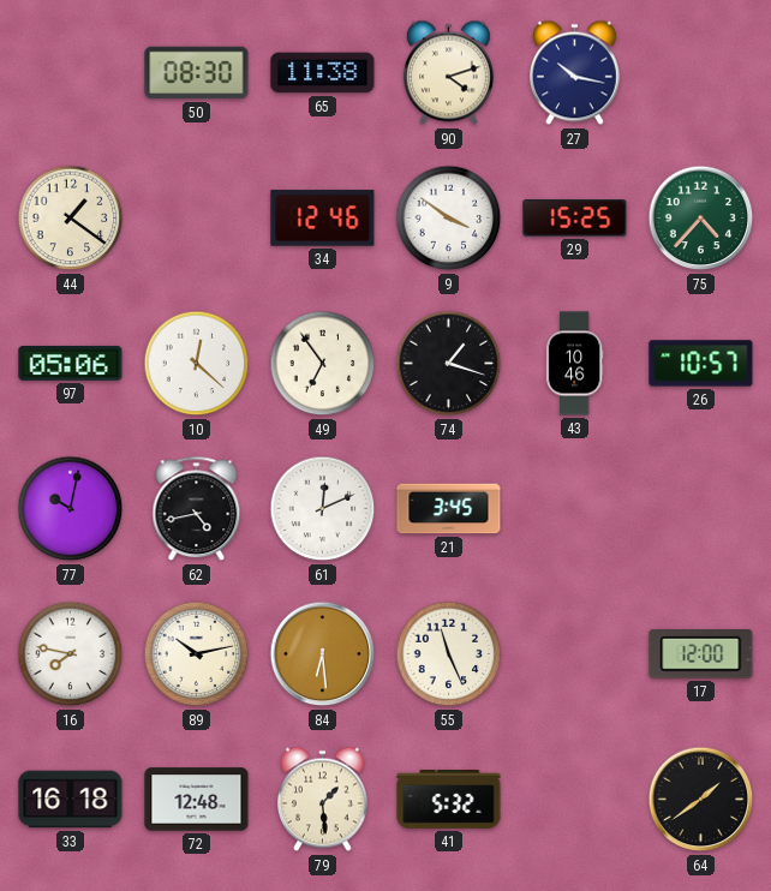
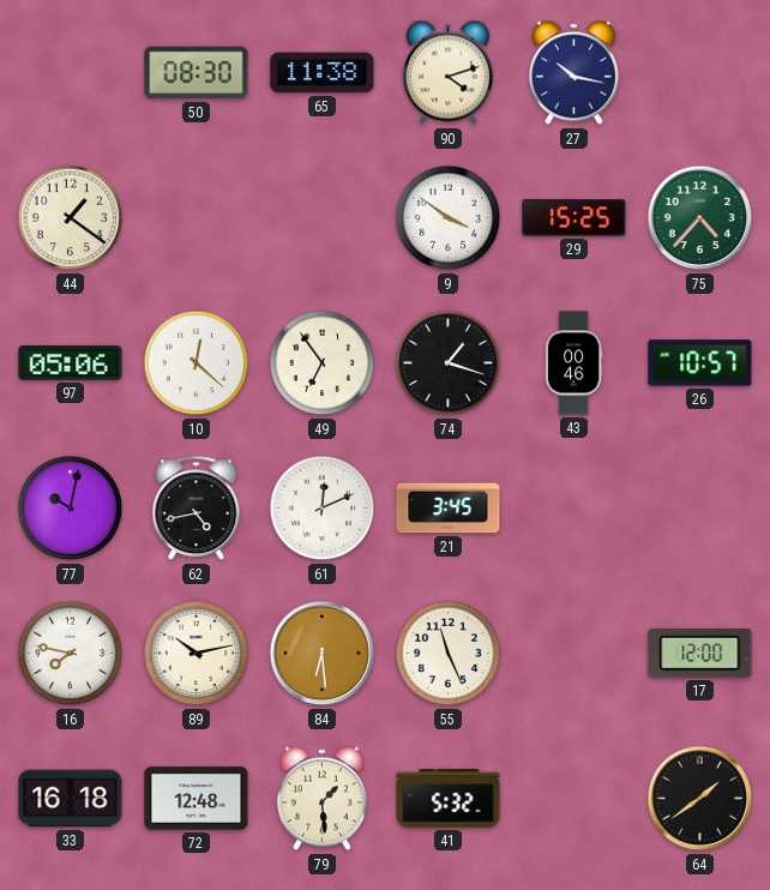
34: 12:46 -> none
43: 10:46 -> 00:46
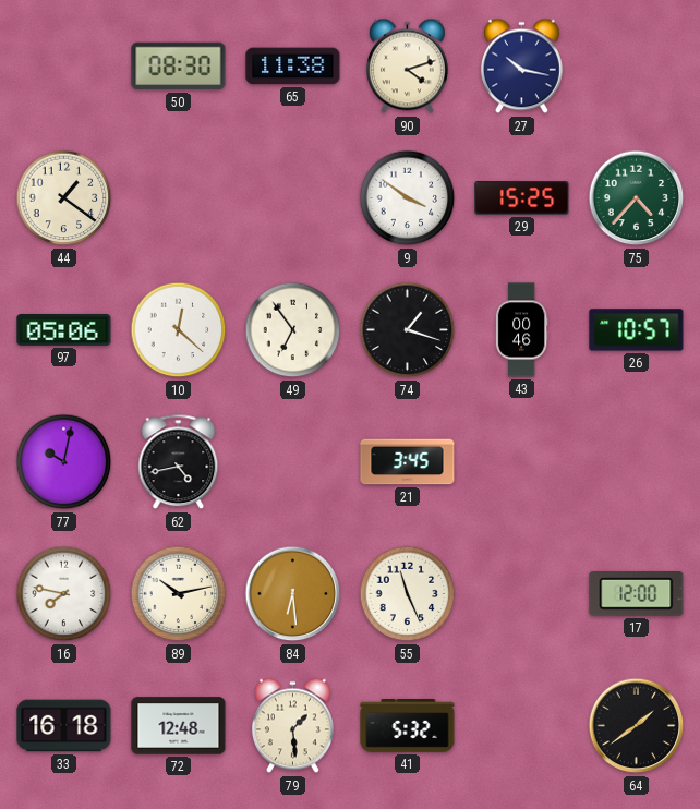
61: 12:11 -> none
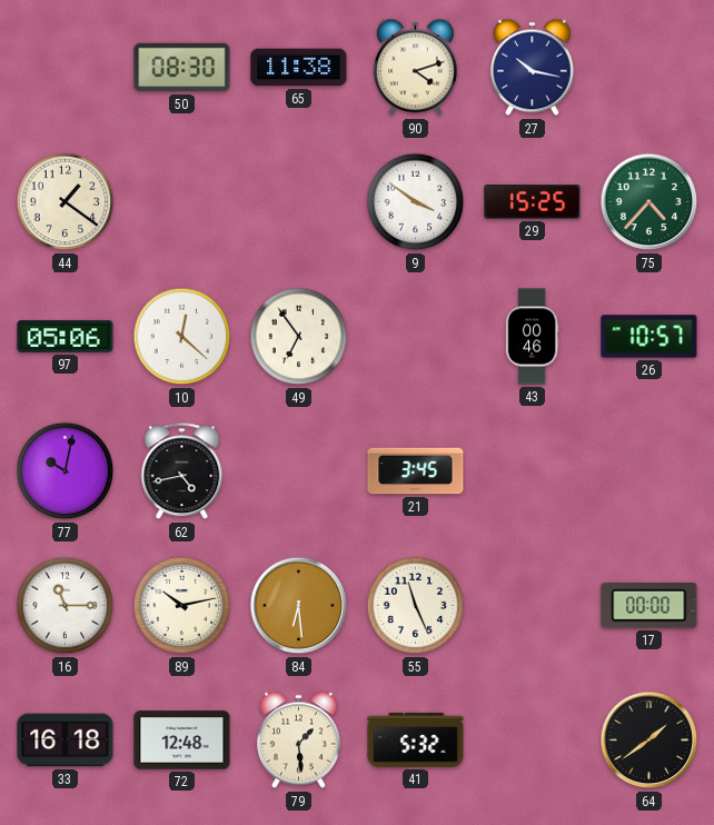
74: 1:18 -> none
16: 7:47 -> 11:15
17: 12:00 -> 00:00
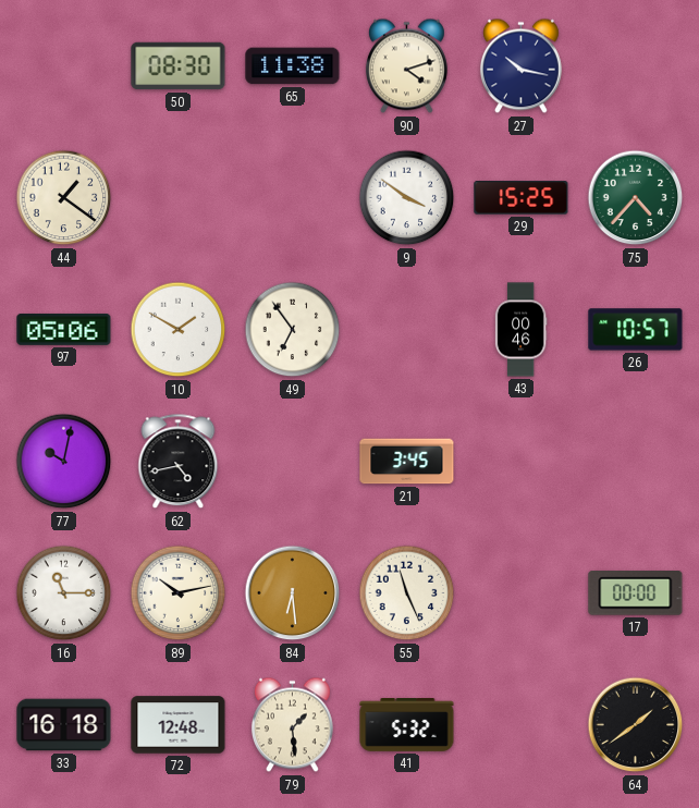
10: 12:22 -> 1:50
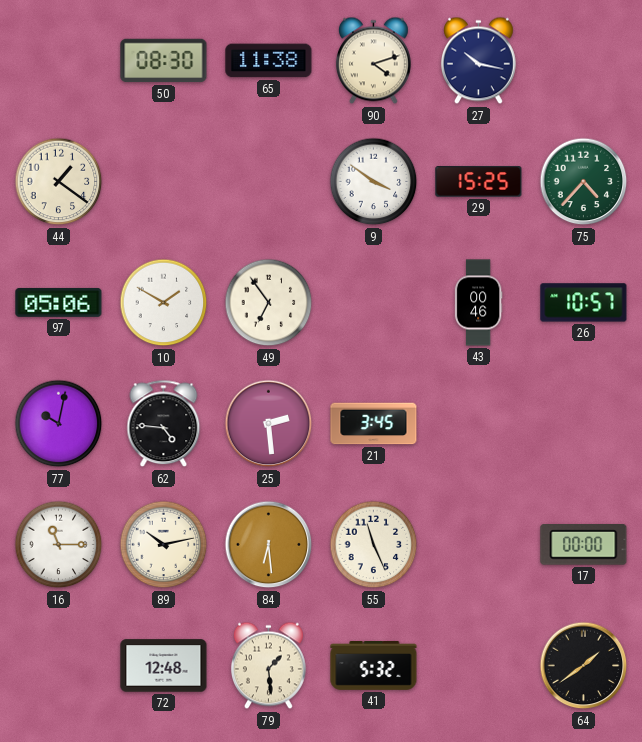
62: 4:43 -> 4:46
25: none -> 2:29
33: 16:18 -> none
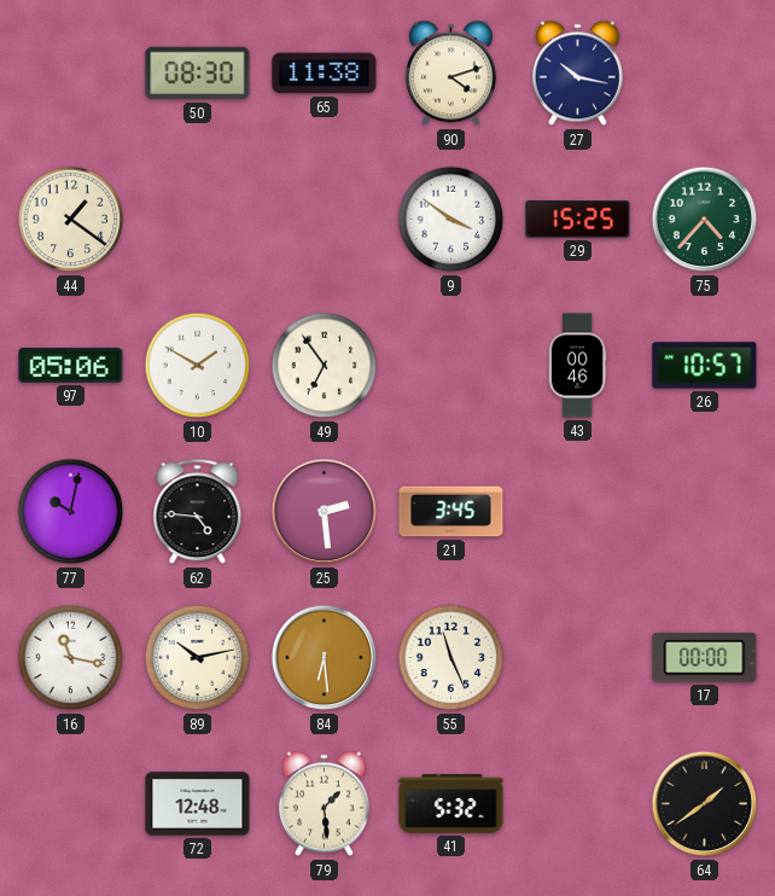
16: 11:15 -> 11:17
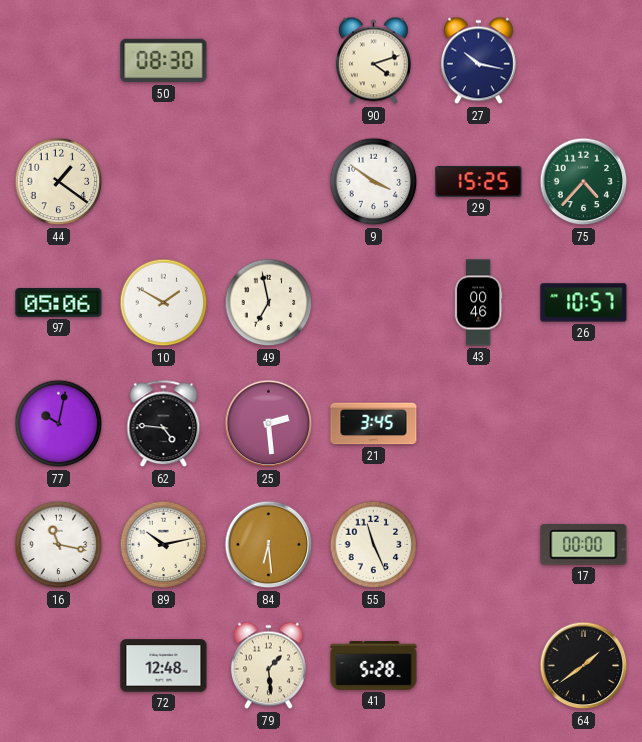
65: 11:38 -> none
49: 6:54 -> 6:58
41: 5:32 -> 5:28
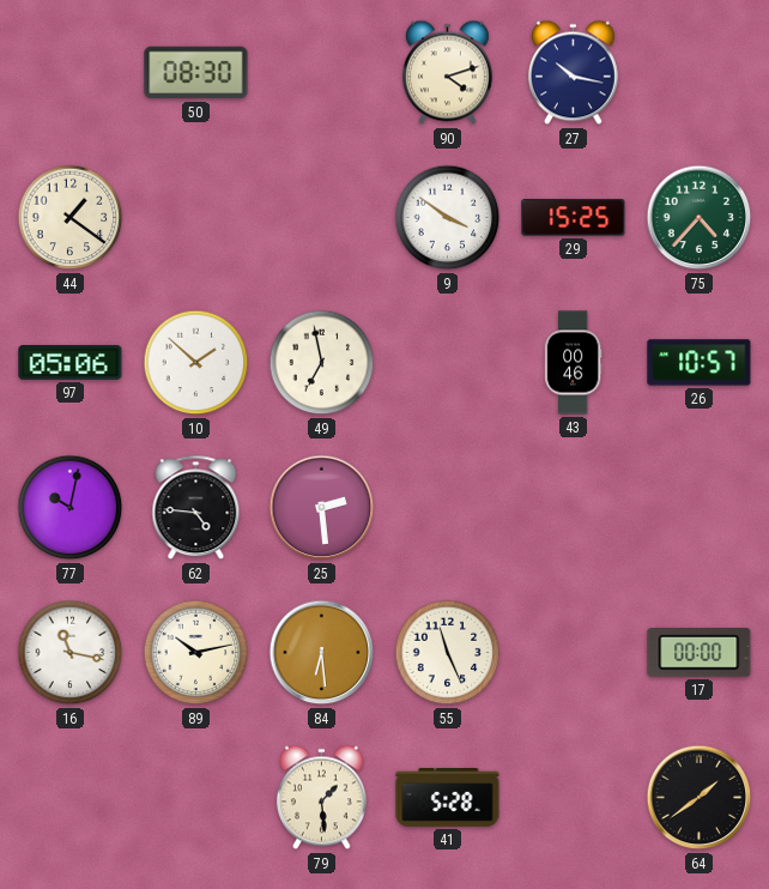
10: 1:50 -> 1:52
21: 3:45 -> none
72: 12:48 -> none
